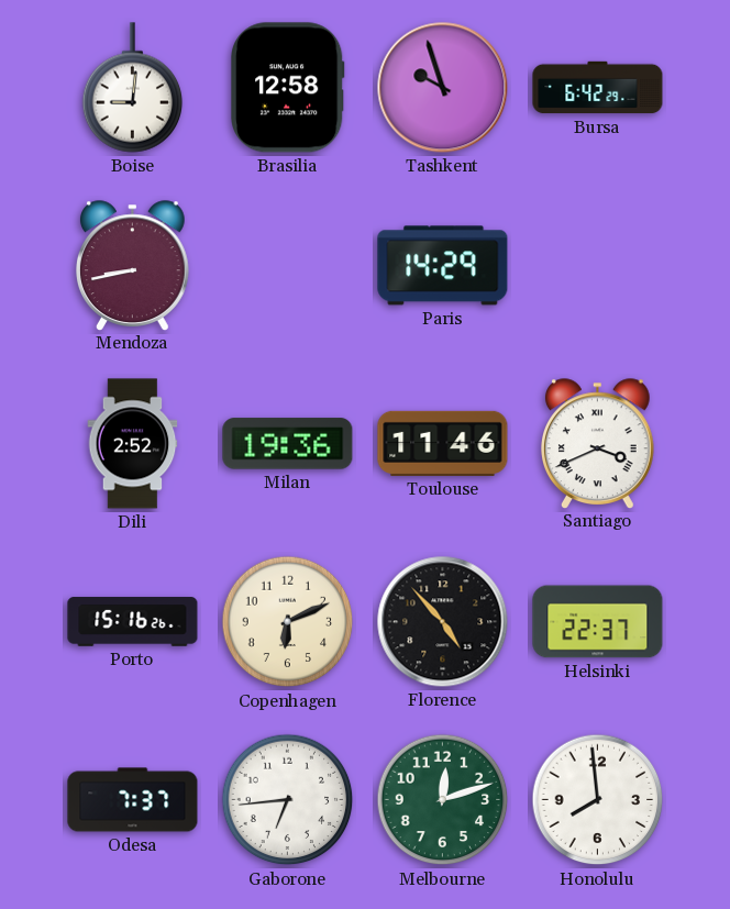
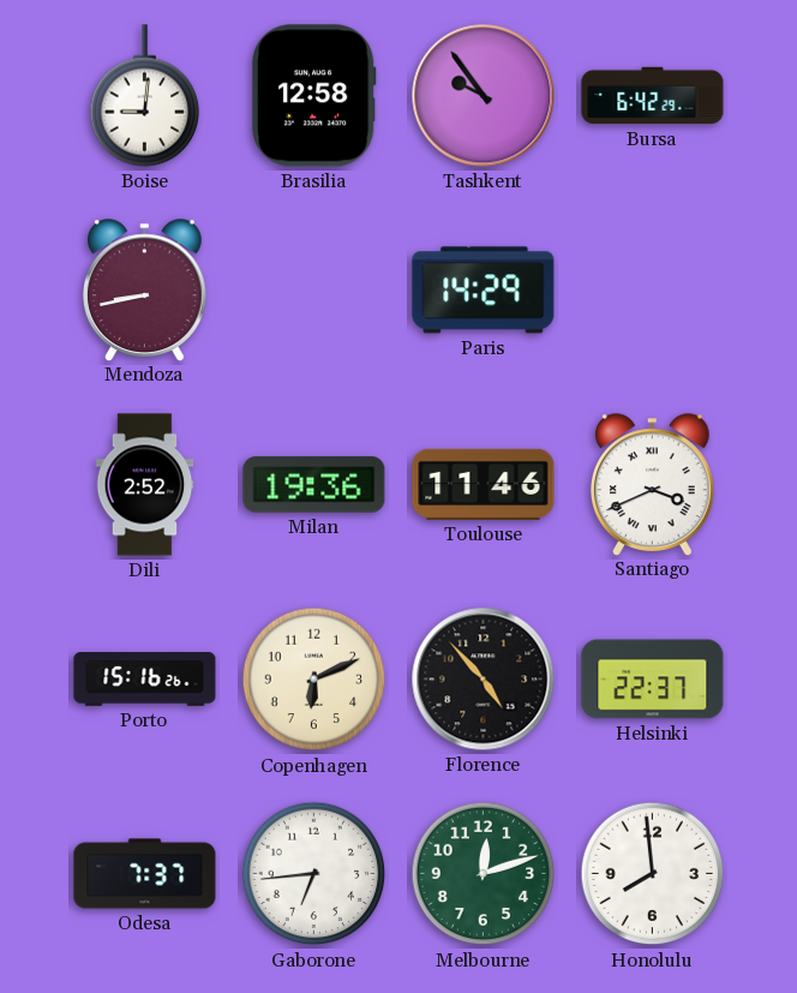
Tashkent: 9:57 -> 9:54
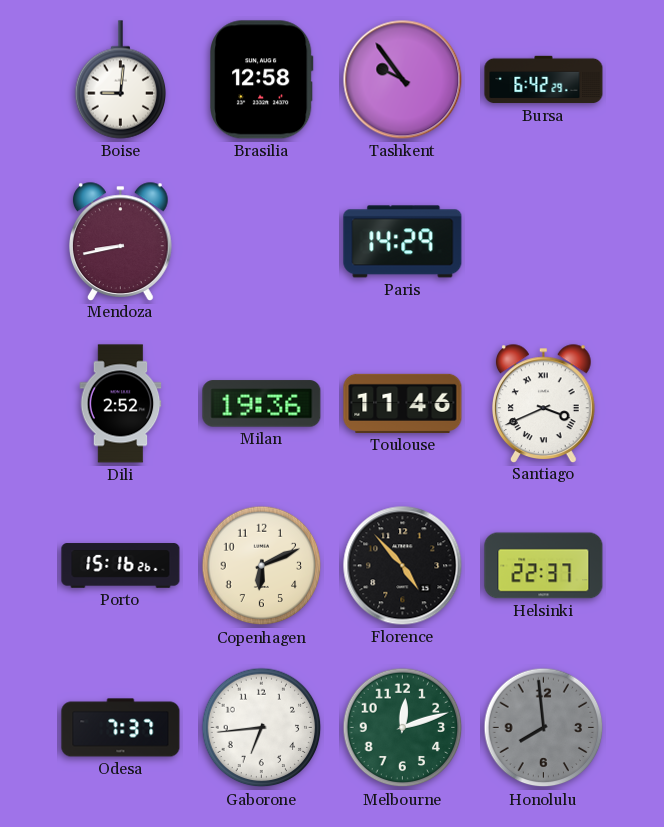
Honolulu dial: white -> grey
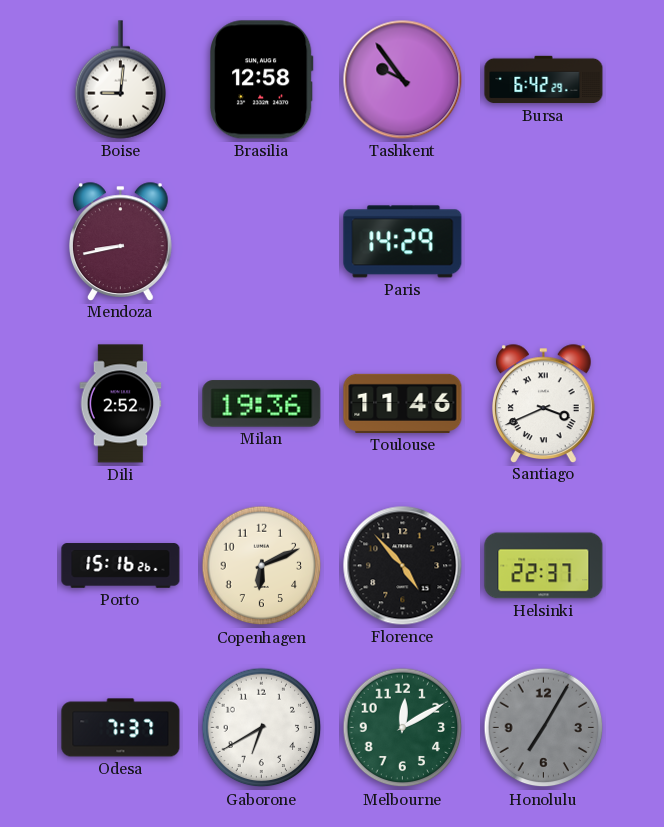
Gaborone: 6:44 -> 6:40
Melbourne: 12:12 -> 12:10
Honolulu: 7:59 -> 7:05
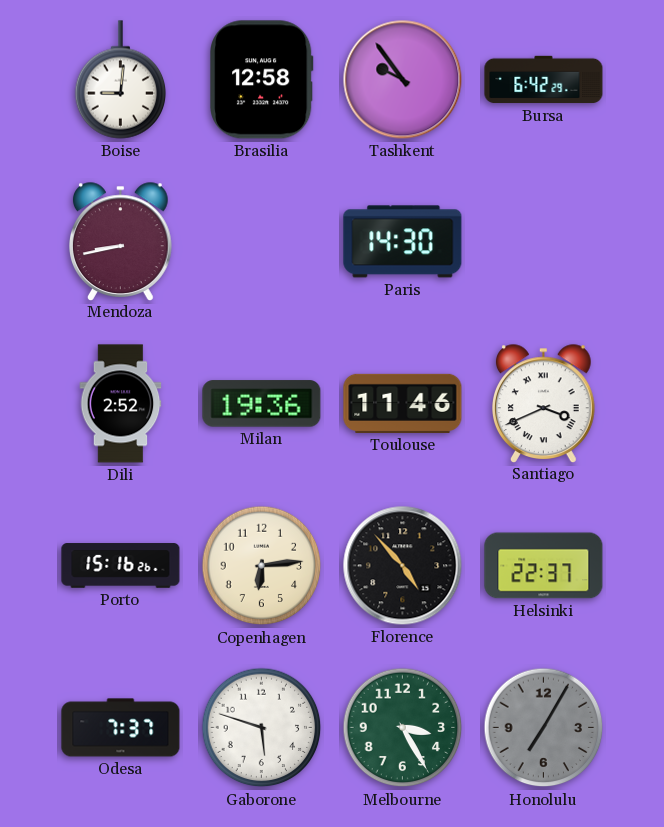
Paris: 14:29 -> 14:30
Copenhagen: 6:11 -> 6:14
Gaborone: 6:40 -> 5:48
Melbourne: 12:10 -> 3:25
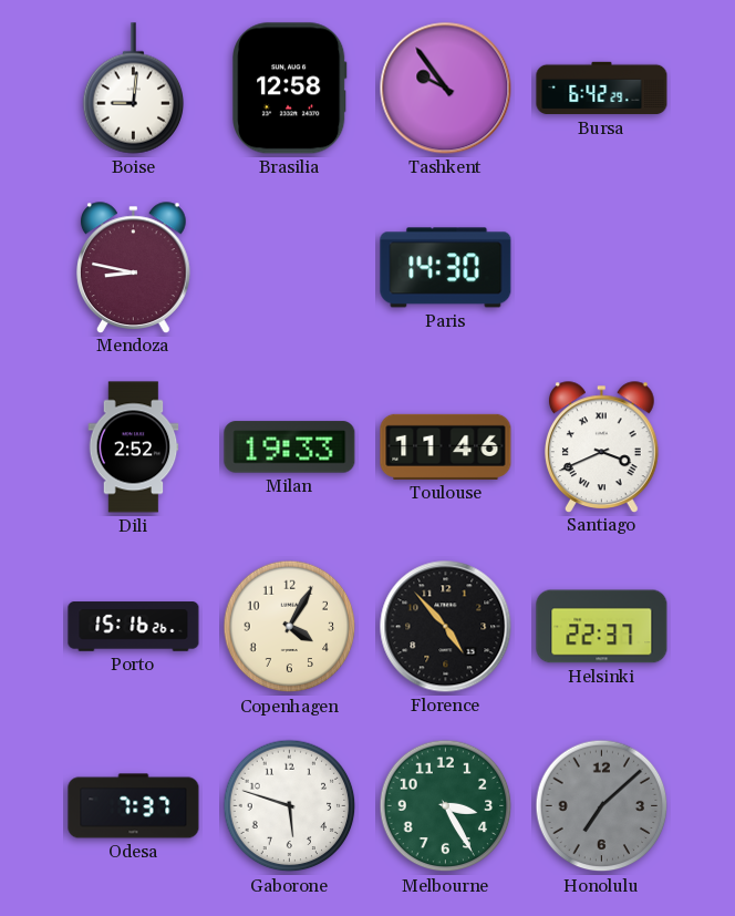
Mendoza: 8:43 -> 8:47
Milan: 19:36 -> 19:33
Copenhagen: 6:14 -> 4:05
Honolulu: 7:05 -> 7:08
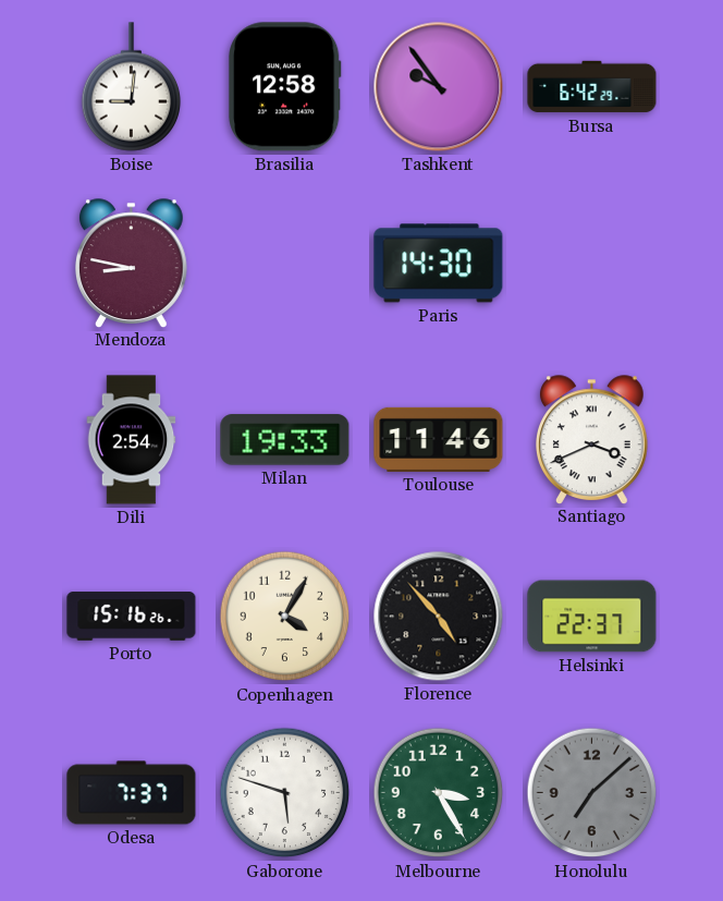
Dili: 2:52 -> 2:54
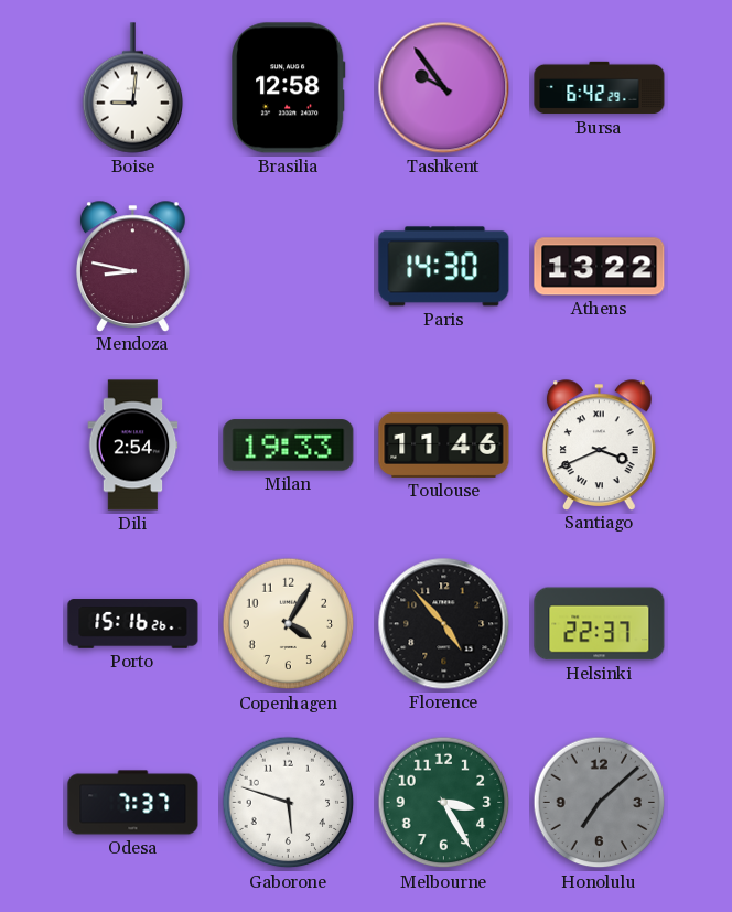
Athens: none -> 13:22
